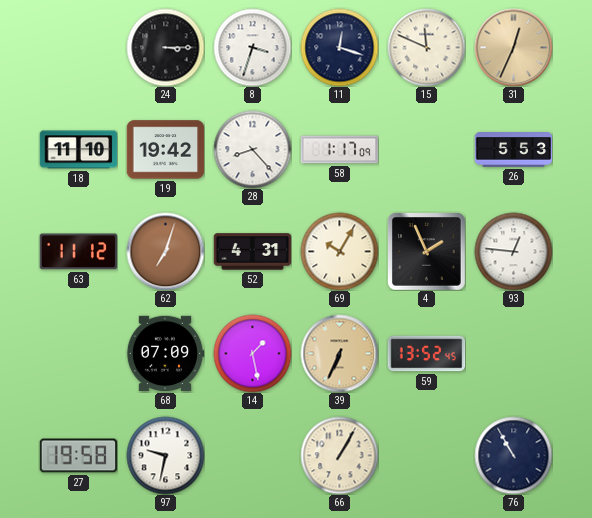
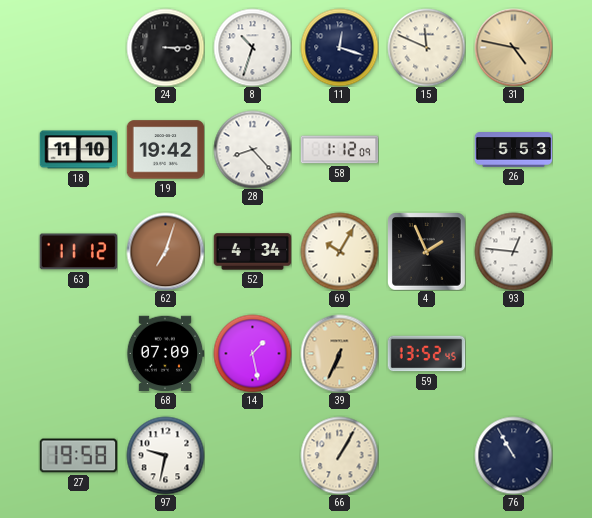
8: 3:33 -> 10:33
31: 12:34 -> 4:47
58: 1:17 -> 1:12
52: 4:31 -> 4:34
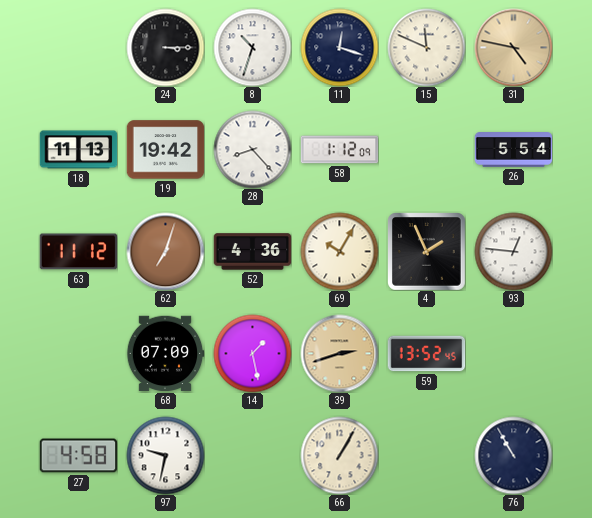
18: 11:10 -> 11:13
26: 5:53 -> 5:54
52: 4:34 -> 4:36
39: 6:34 -> 2:42
27: 19:58 -> 4:58
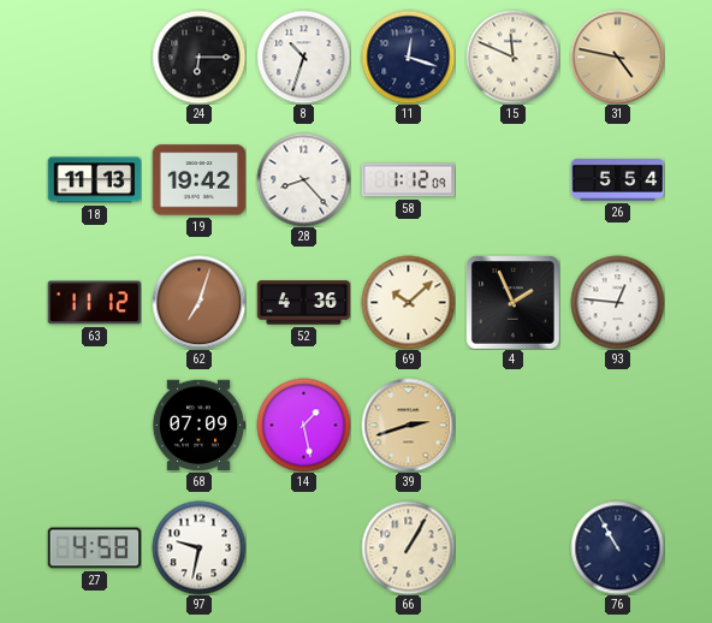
24: 3:15 -> 6:15
69: 10:05 -> 10:08
59: 13:52 -> none
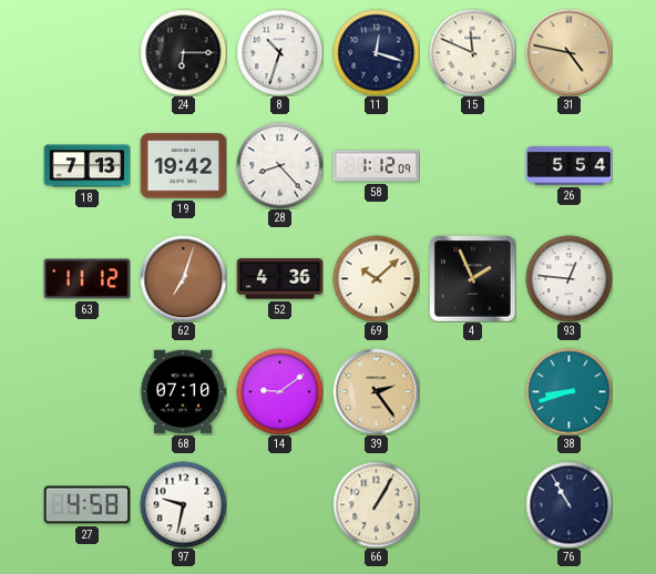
18: 11:13 -> 7:13
68: 07:09 -> 07:10
14: 1:28 -> 9:09
39: 2:42 -> 2:24
38: none -> 8:42
